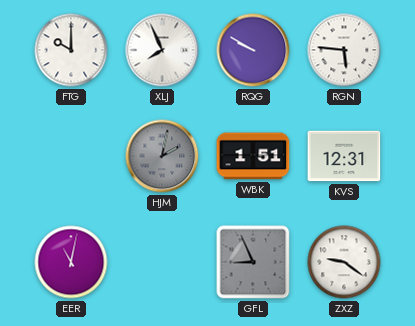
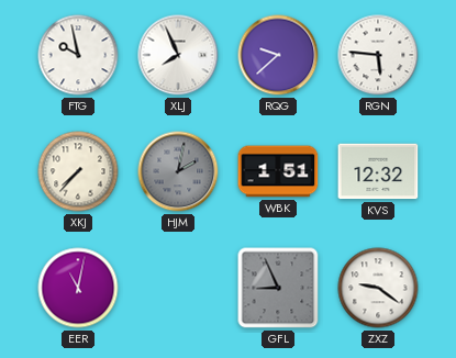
FTG: 10:00 -> 9:58
RQG: 9:50 -> 9:38
XKJ: none -> 7:37
KVS: 12:31 -> 12:32
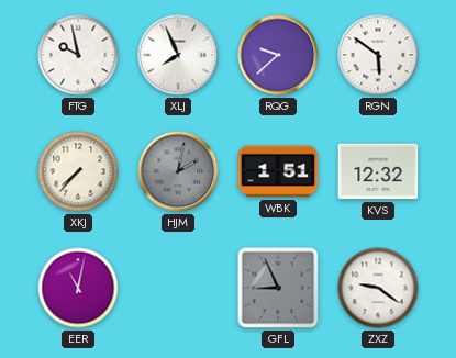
RGN: 5:46 -> 5:51
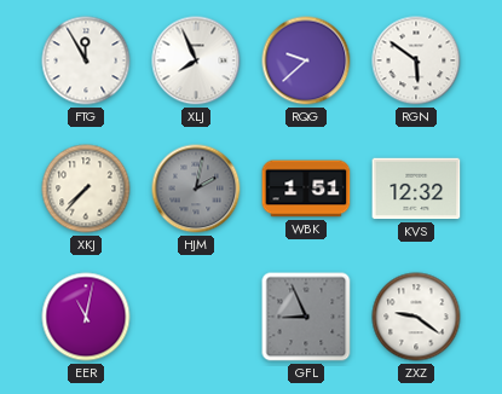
FTG: 9:58 -> 11:55
